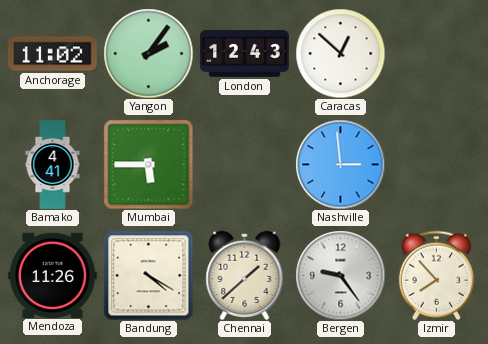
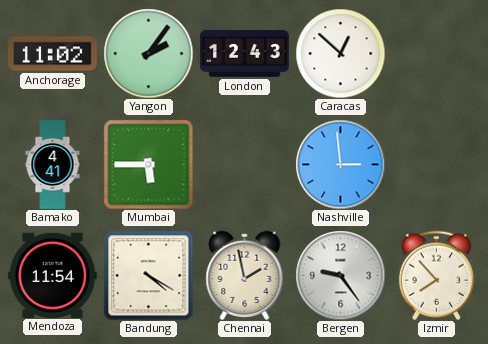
Mendoza: 11:26 -> 11:54
Chennai: 1:38 -> 1:58
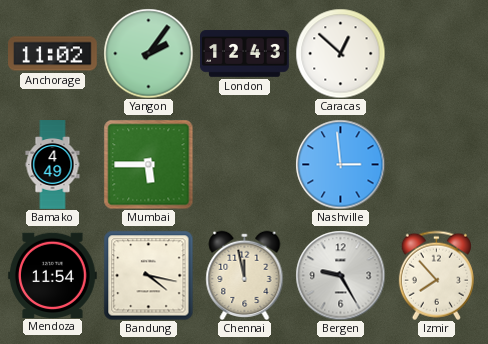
Bamako: 4:41 -> 4:49
Bandung: 4:20 -> 4:17
Chennai: 1:58 -> 11:58
Bergen: 9:24 -> 9:25
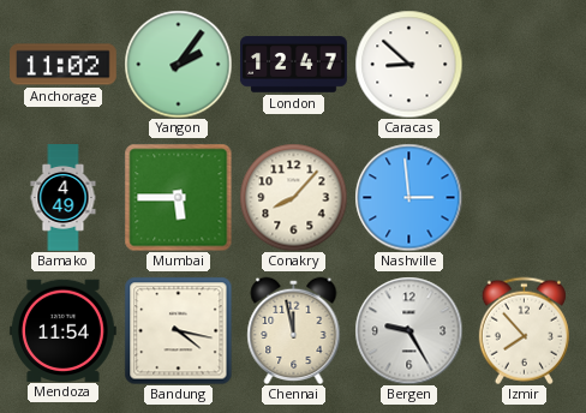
London: 12:43 -> 12:47
Caracas: 12:52 -> 8:52
Conakry: none -> 8:07
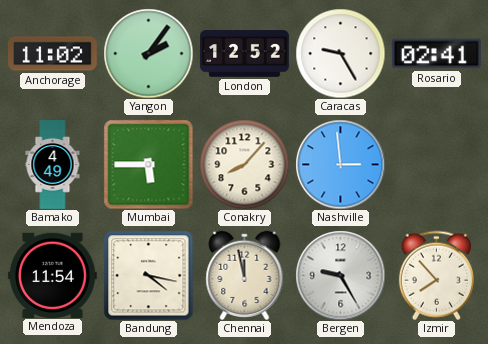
London: 12:47 -> 12:52
Caracas: 8:52 -> 9:25
Rosario: none -> 02:41
